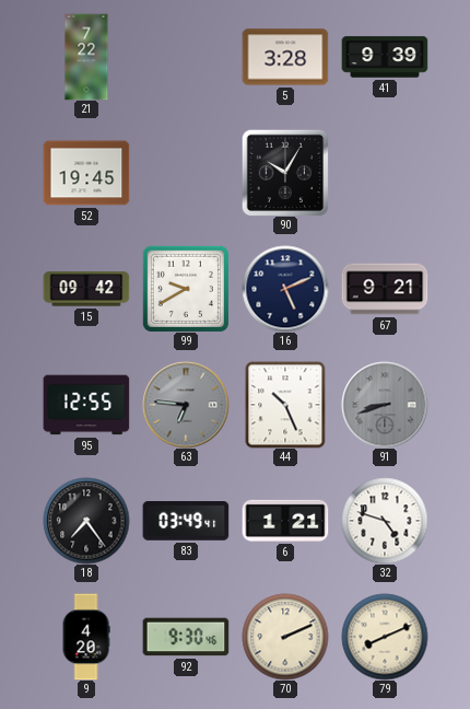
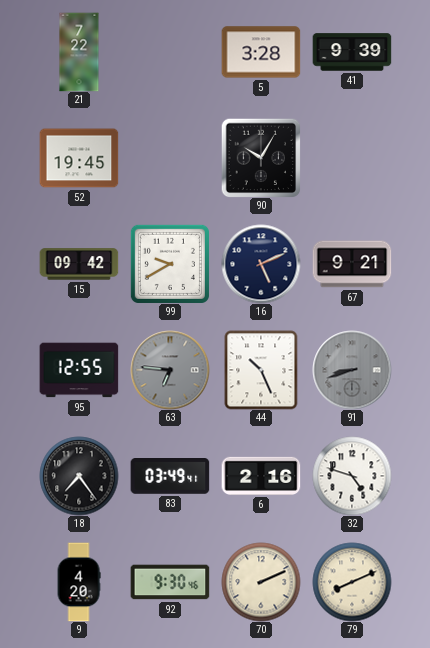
6: 1:21 -> 2:16
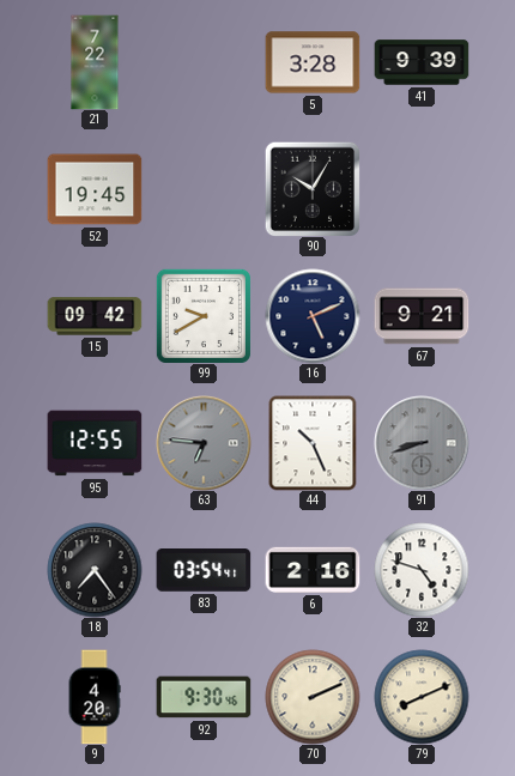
83: 03:49 -> 03:54
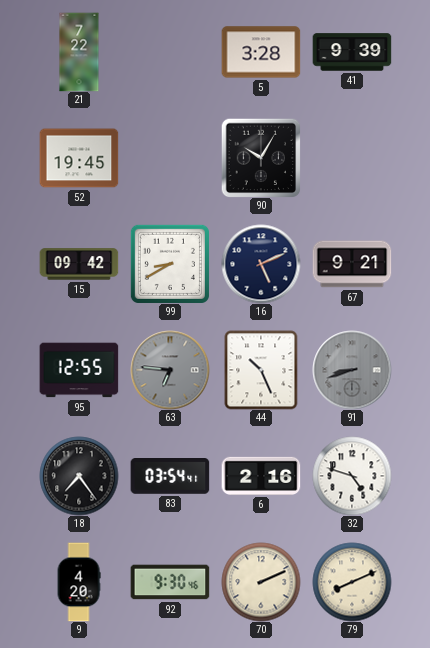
99: 9:40 -> 8:40
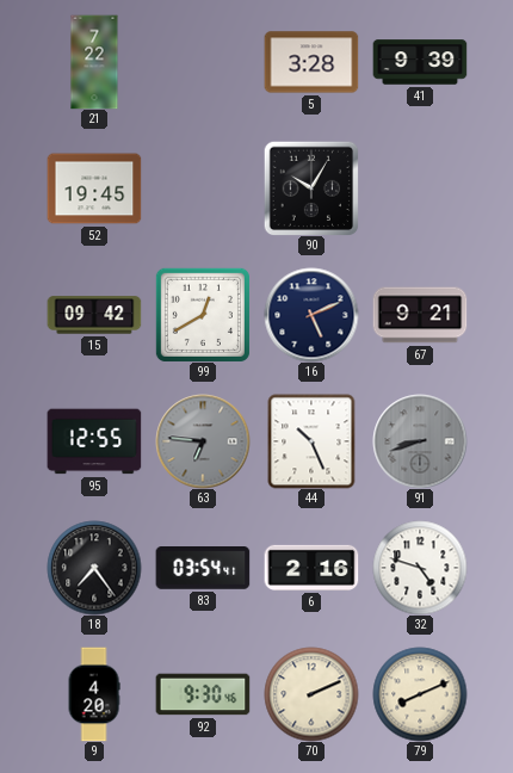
99: 8:40 -> 12:40
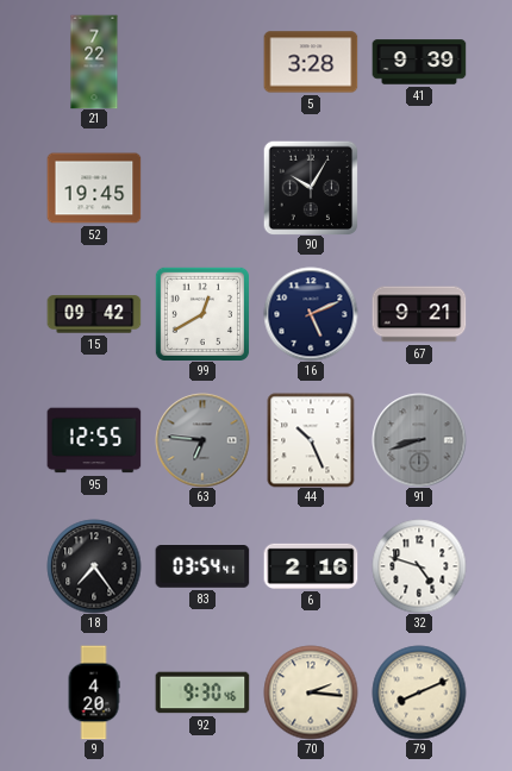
70: 2:11 -> 2:16
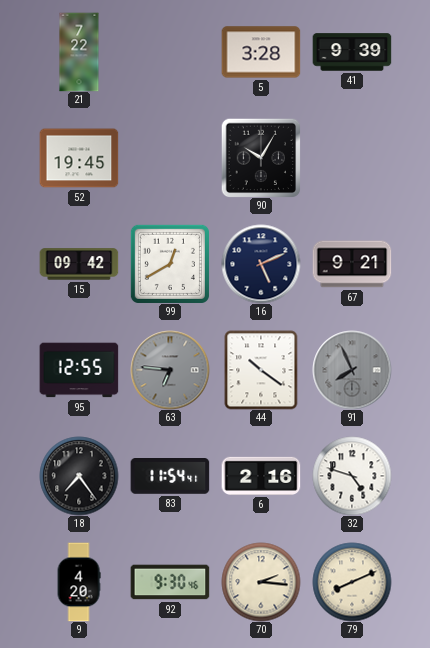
44: 10:26 -> 10:21
91: 8:42 -> 7:56
83: 03:54 -> 11:54
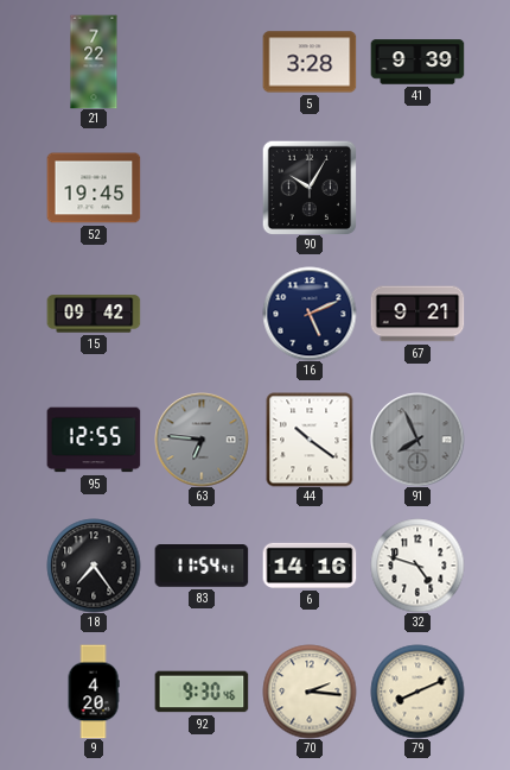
99: 12:40 -> none
6: 2:16 -> 14:16
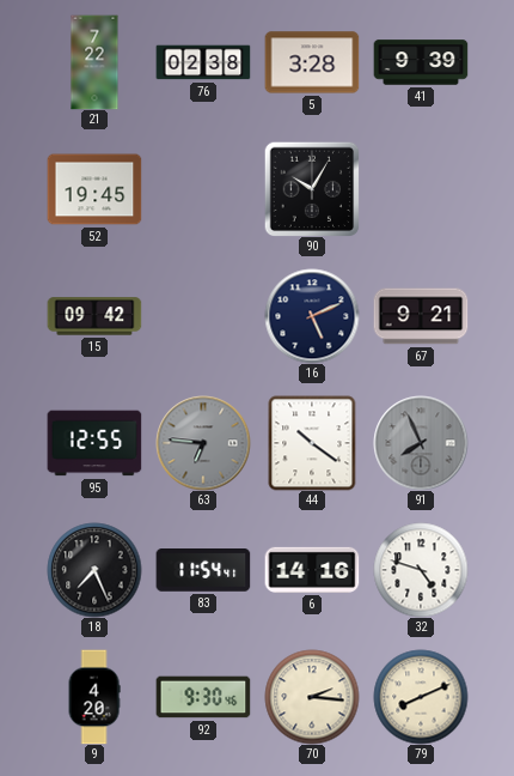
76: none -> 02:38
18: 7:24 -> 7:26
